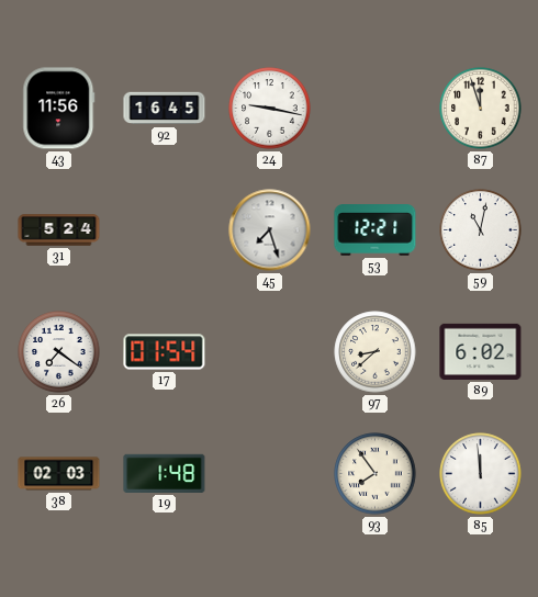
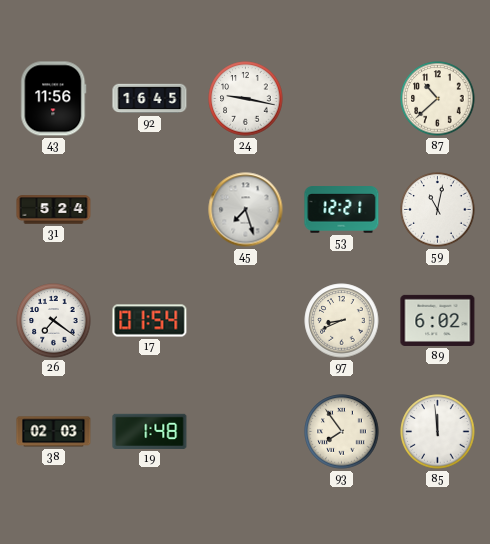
87: 11:57 -> 10:38
97: 8:38 -> 8:41
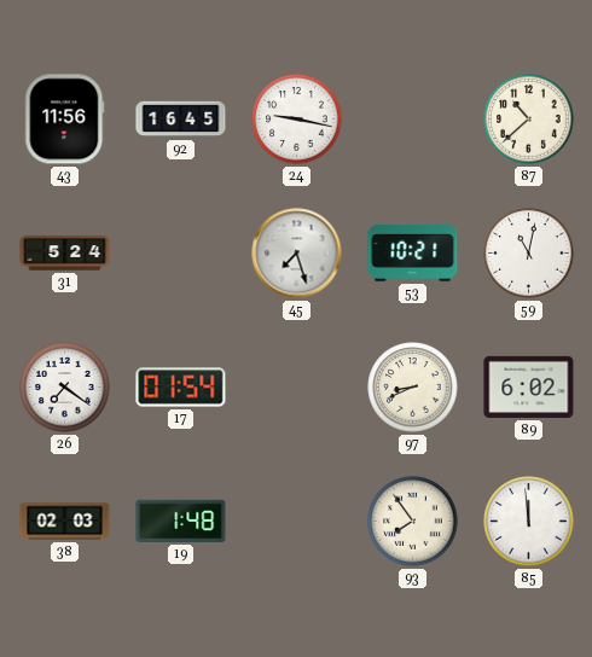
53: 12:21 -> 10:21
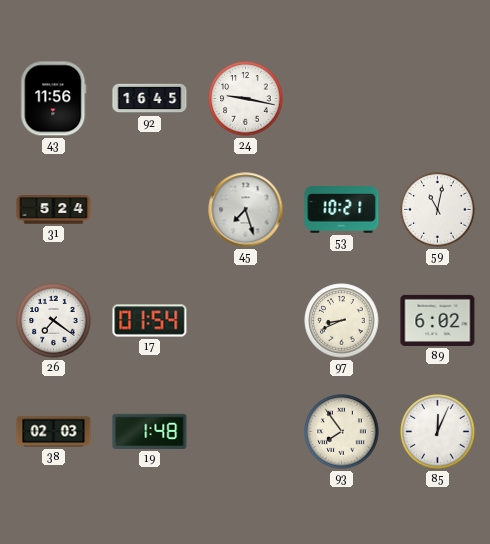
87: 10:38 -> none
85: 11:59 -> 12:04
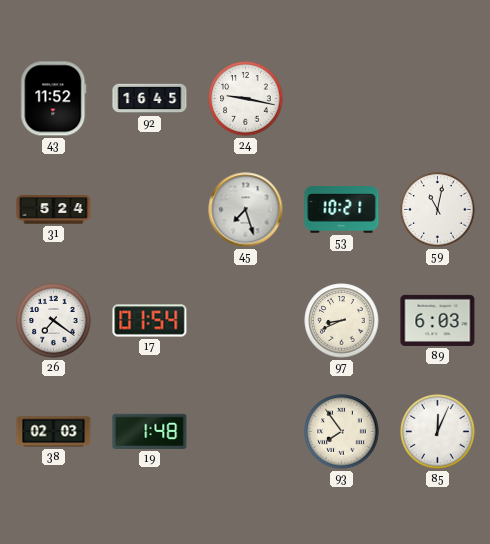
43: 11:56 -> 11:52
89: 6:02 -> 6:03
